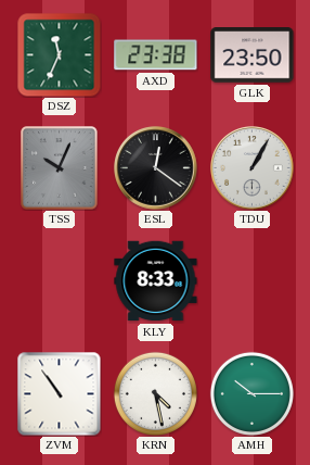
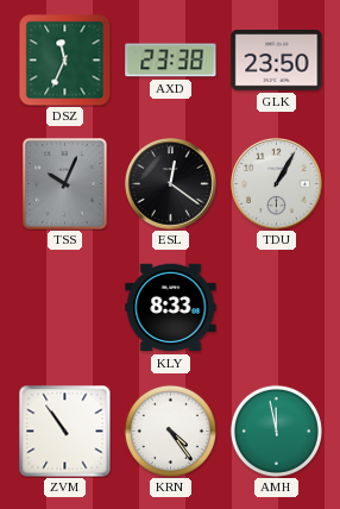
KRN: 4:28 -> 4:24
AMH: 10:15 -> 11:58
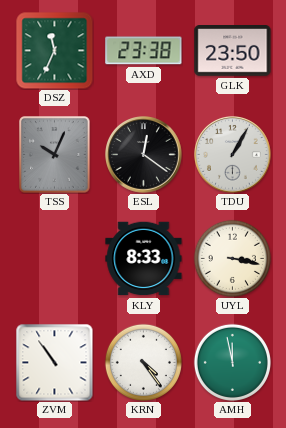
UYL: none -> 3:17
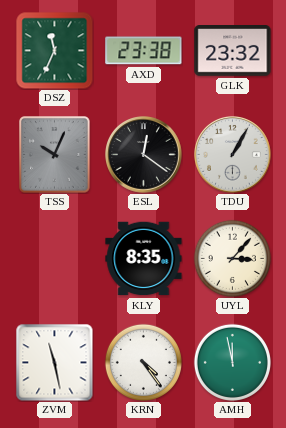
GLK: 23:50 -> 23:32
KLY: 8:33 -> 8:35
UYL: 3:17 -> 3:07
ZVM: 10:54 -> 11:28
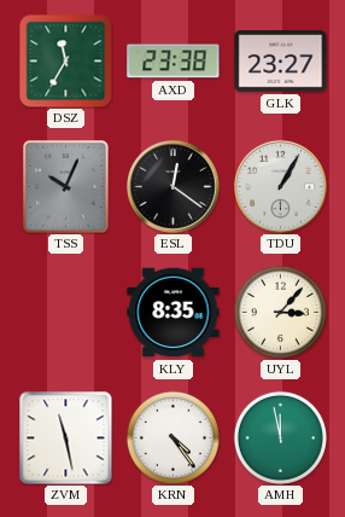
DSZ: 11:34 -> 11:35
GLK: 23:32 -> 23:27
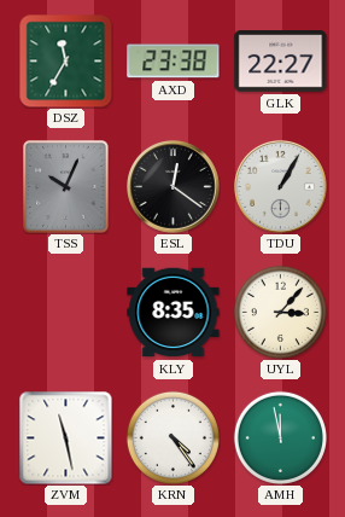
GLK: 23:27 -> 22:27
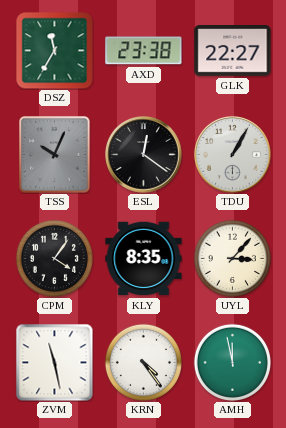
CPM: none -> 4:06
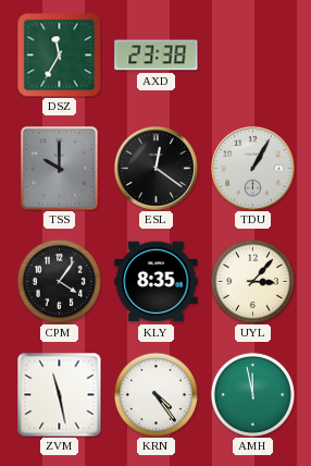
GLK: 22:27 -> none
TSS: 10:04 -> 10:00
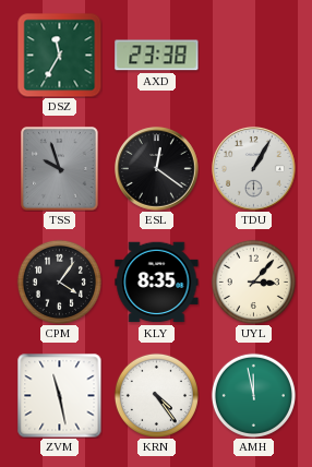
TSS: 10:00 -> 9:57
